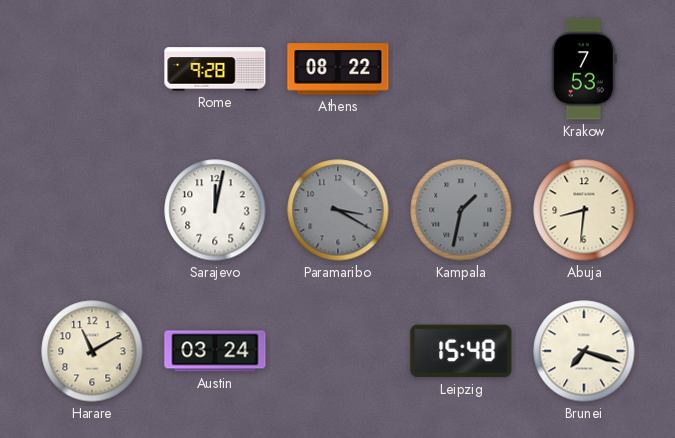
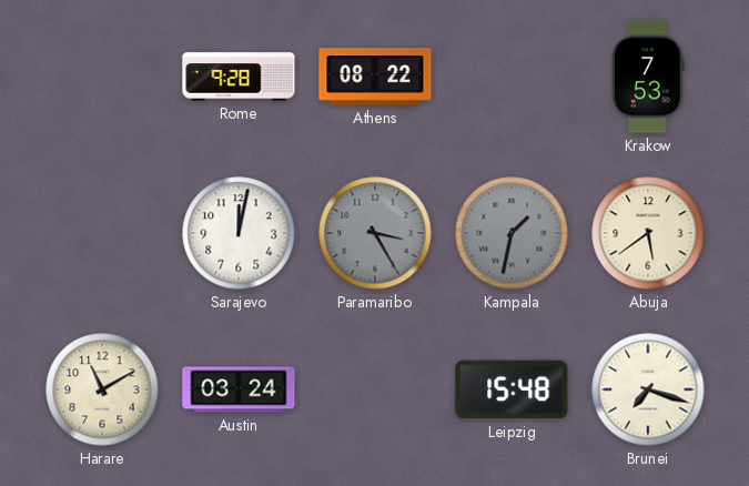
Paramaribo: 3:20 -> 3:25
Abuja: 8:31 -> 5:39
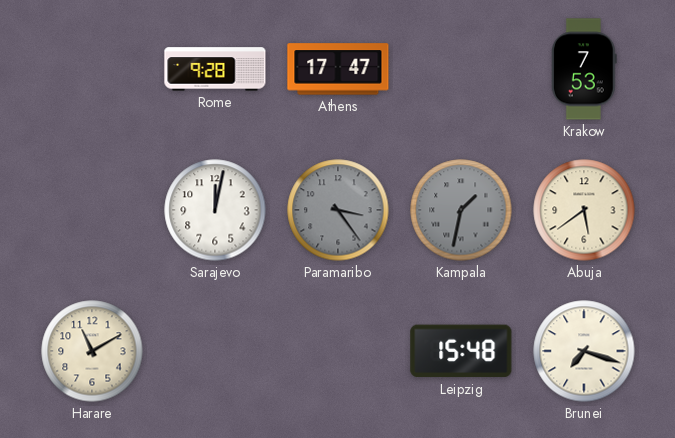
Athens: 08:22 -> 17:47
Paramaribo: 3:25 -> 3:24
Austin: 03:24 -> none
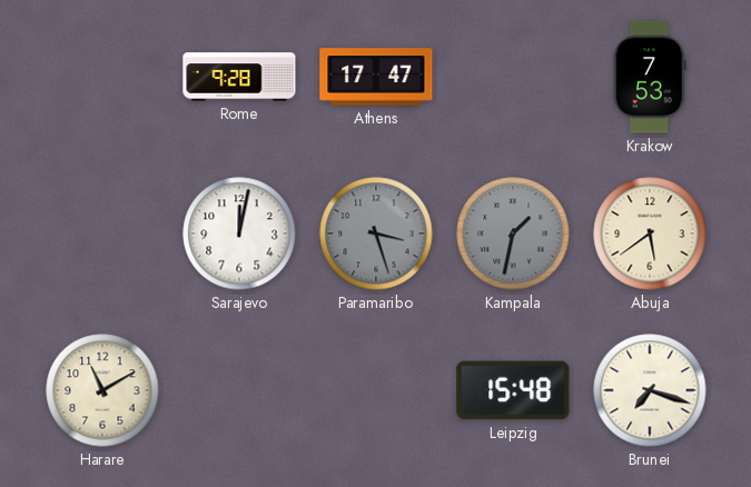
Paramaribo: 3:24 -> 3:27
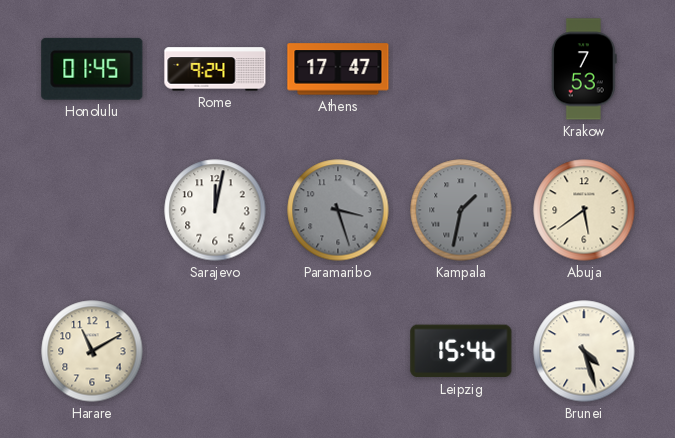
Honolulu: none -> 01:45
Rome: 9:28 -> 9:24
Leipzig: 15:48 -> 15:46
Brunei: 7:18 -> 4:27
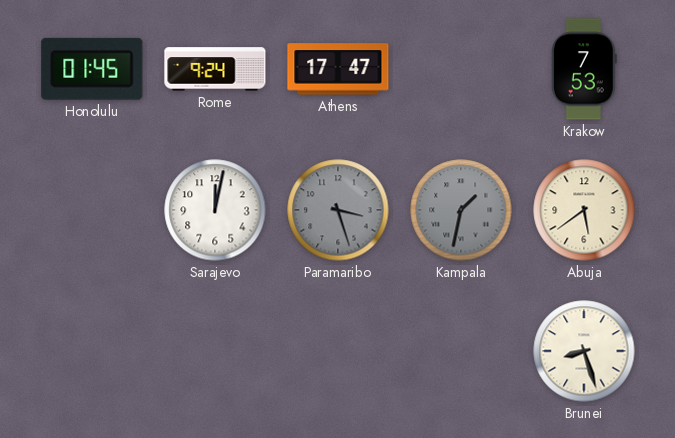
Harare: 11:10 -> none
Leipzig: 15:46 -> none
Brunei: 4:27 -> 8:27
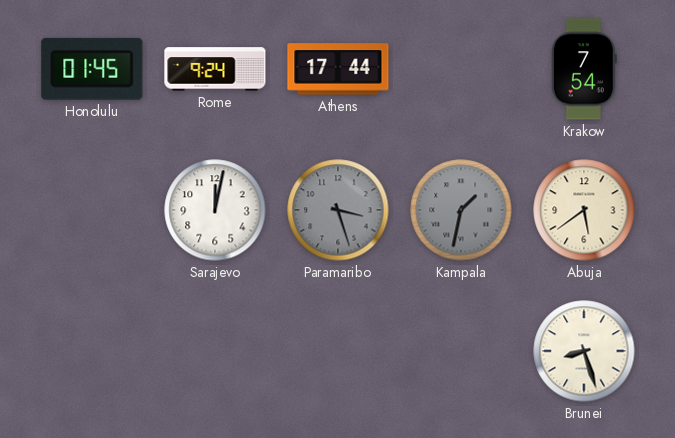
Athens: 17:47 -> 17:44
Krakow: 7:53 -> 7:54
